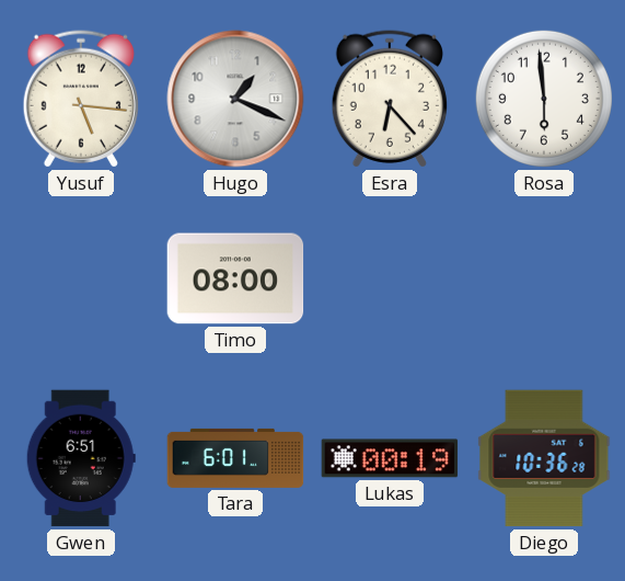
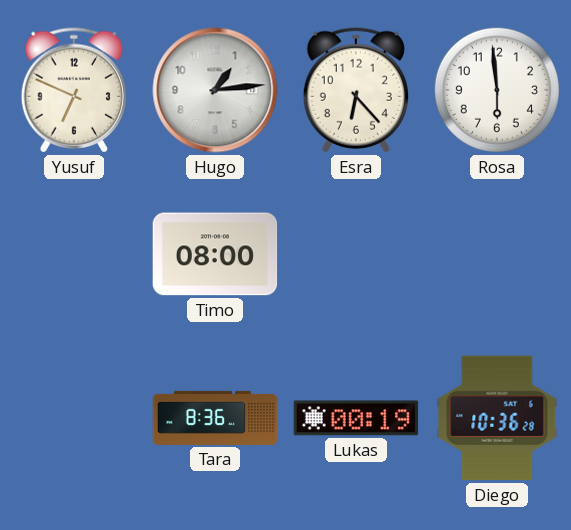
Yusuf: 5:16 -> 6:49
Hugo: 1:19 -> 1:14
Gwen: 6:51 -> none
Tara: 6:01 -> 8:36
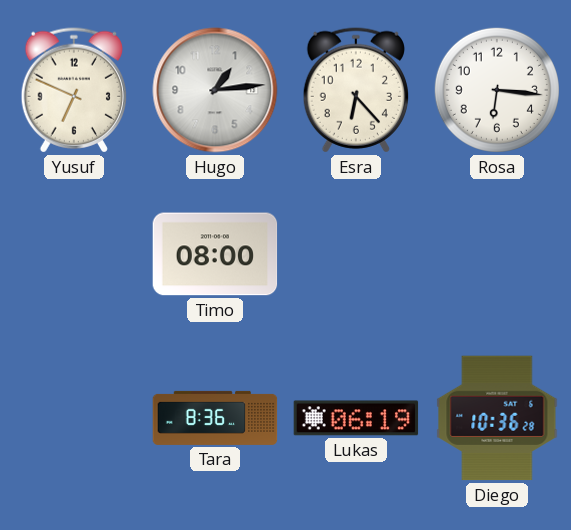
Rosa: 5:59 -> 6:16
Lukas: 00:19 -> 06:19
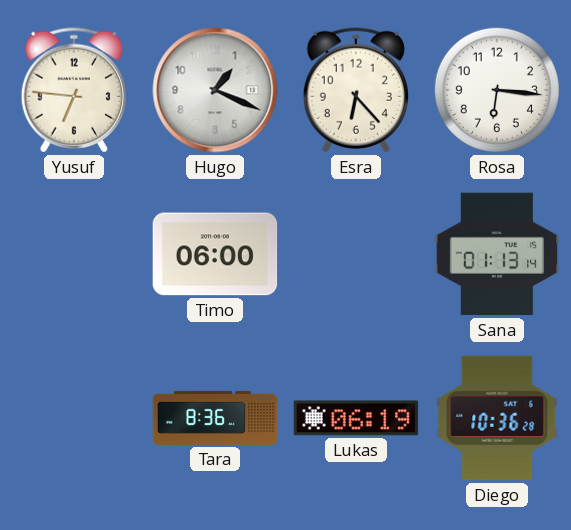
Yusuf: 6:49 -> 6:46
Hugo: 1:14 -> 1:19
Timo: 08:00 -> 06:00
Sana: none -> 01:13
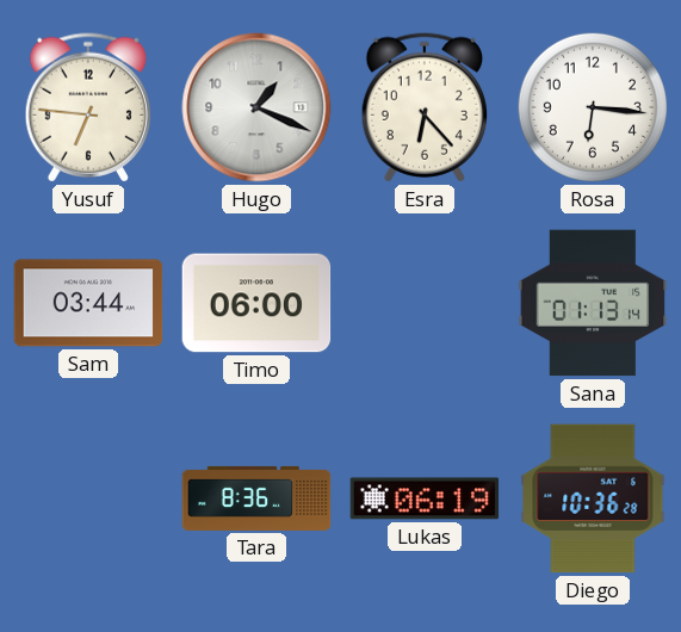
Sam: none -> 03:44
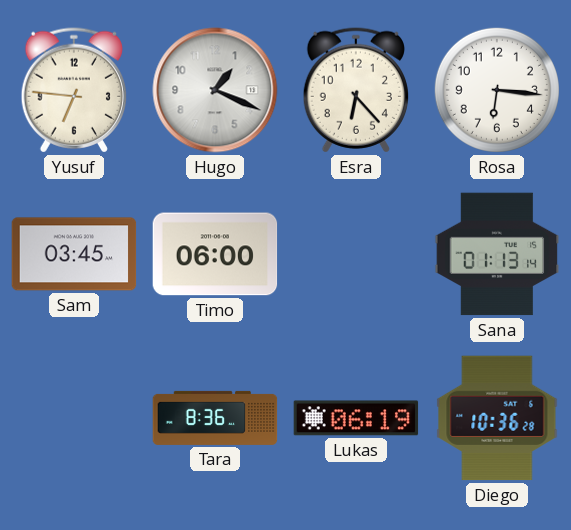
Sam: 03:44 -> 03:45
